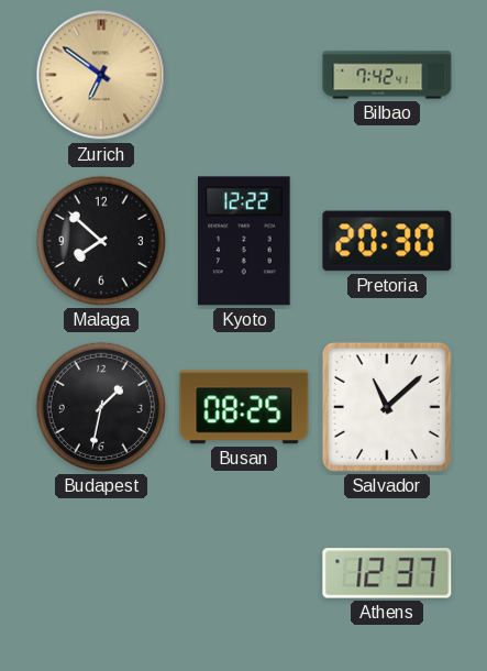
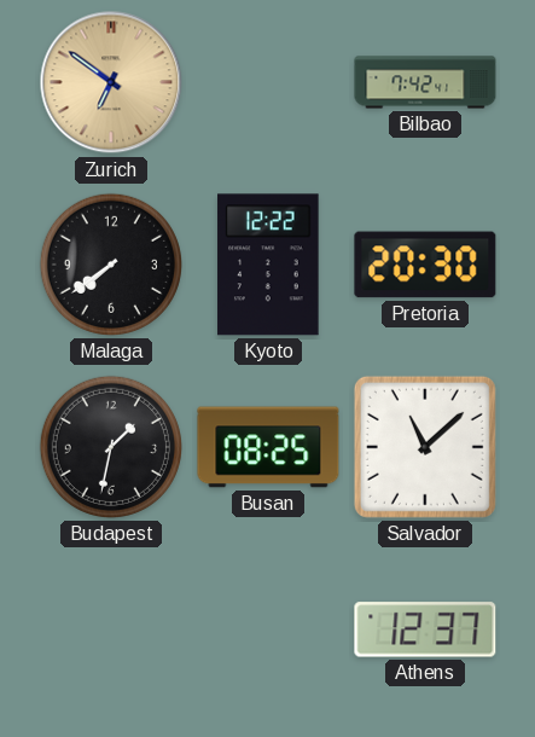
Malaga: 7:52 -> 7:39
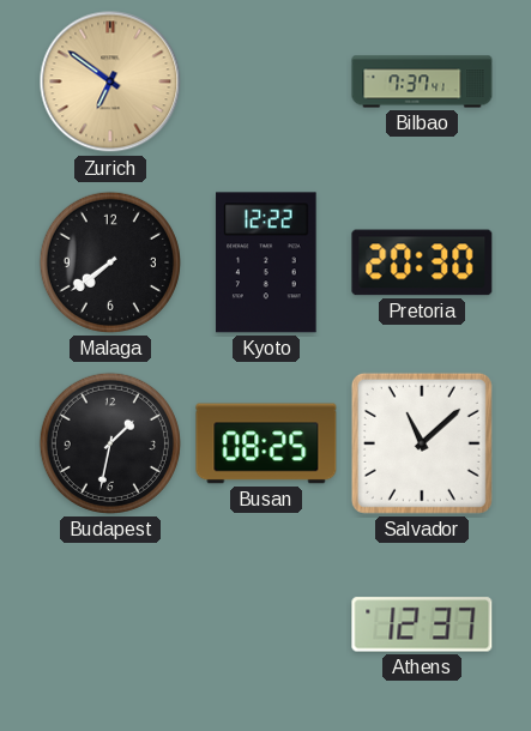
Bilbao: 7:42 -> 7:37
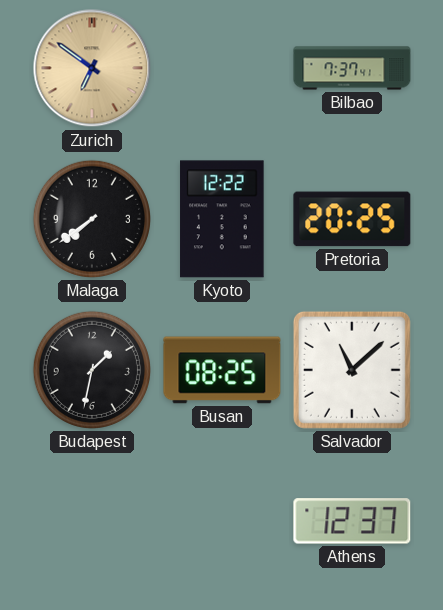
Pretoria: 20:30 -> 20:25
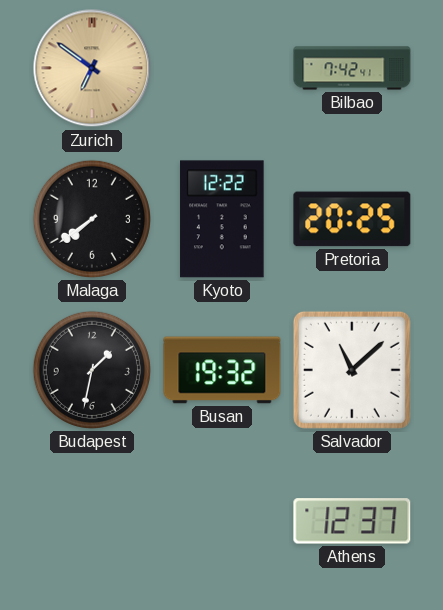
Bilbao: 7:37 -> 7:42
Busan: 08:25 -> 19:32
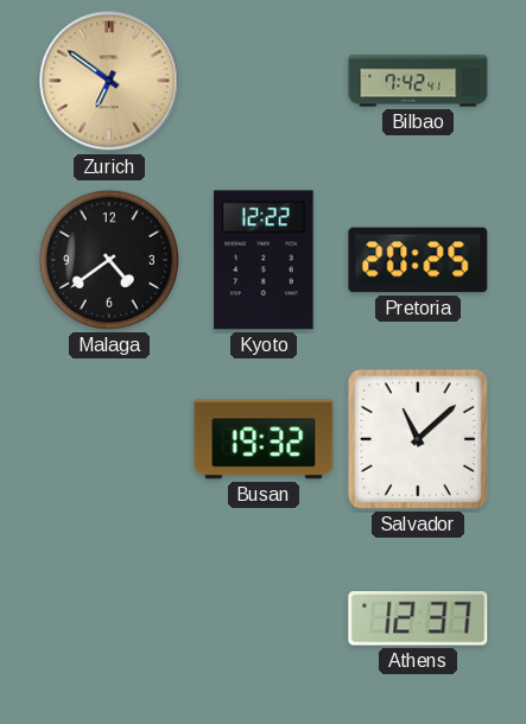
Malaga: 7:39 -> 4:39
Budapest: 1:32 -> none
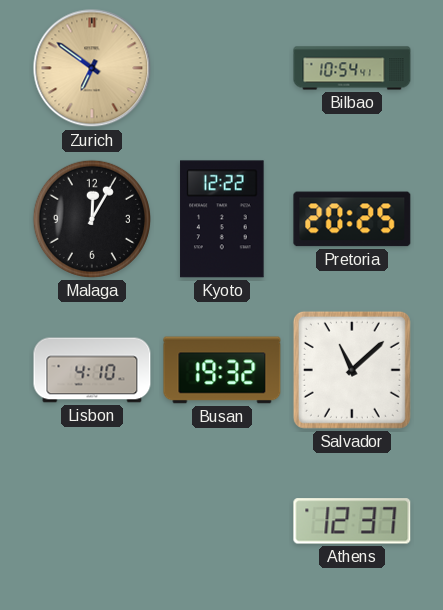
Bilbao: 7:42 -> 10:54
Malaga: 4:39 -> 12:05
Lisbon: none -> 4:10
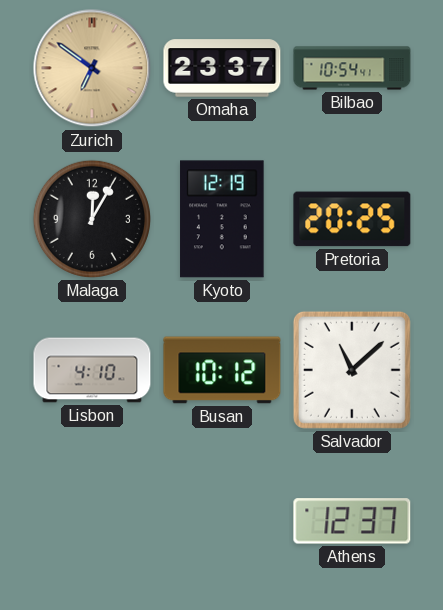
Omaha: none -> 23:37
Kyoto: 12:22 -> 12:19
Busan: 19:32 -> 10:12
